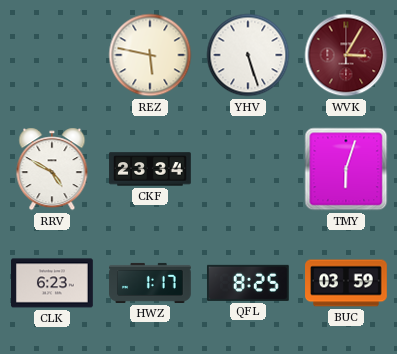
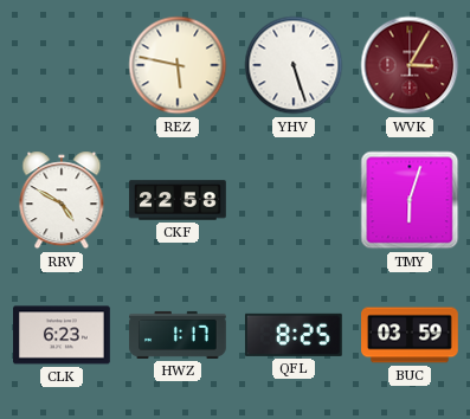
CKF: 23:34 -> 22:58
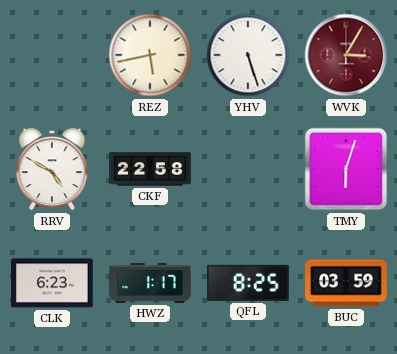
REZ: 5:47 -> 5:43
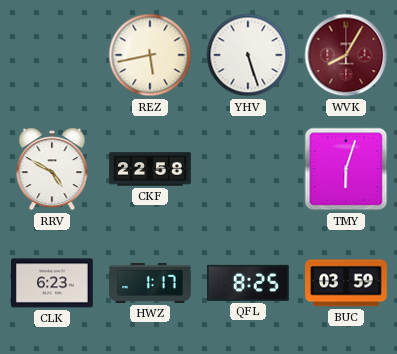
WVK: 3:05 -> 8:05
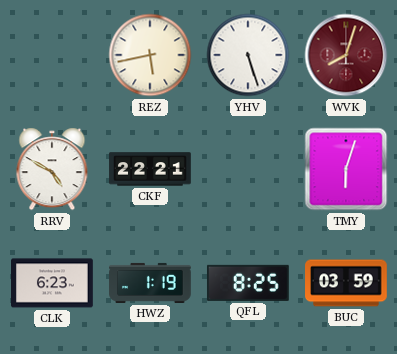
WVK: 8:05 -> 8:03
CKF: 22:58 -> 22:21
HWZ: 1:17 -> 1:19
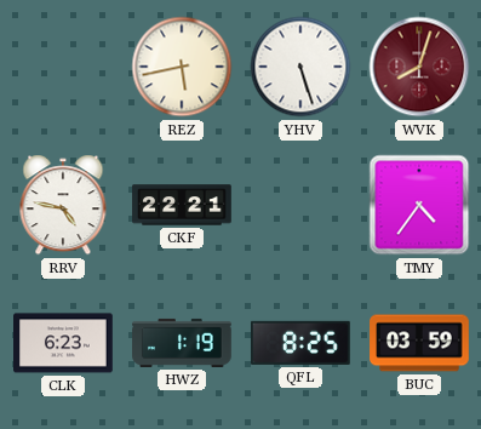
RRV: 4:50 -> 4:47
TMY: 6:03 -> 4:36
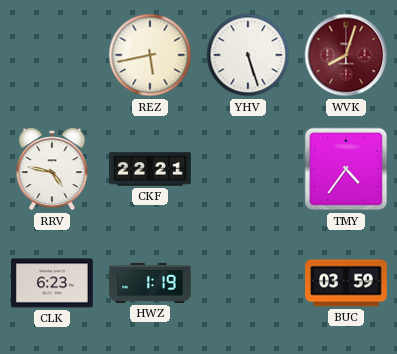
QFL: 8:25 -> none
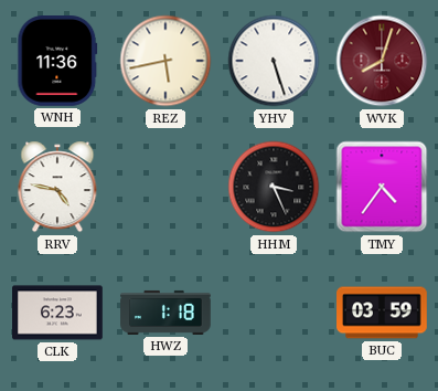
WNH: none -> 11:36
CKF: 22:21 -> none
HHM: none -> 3:26
HWZ: 1:19 -> 1:18
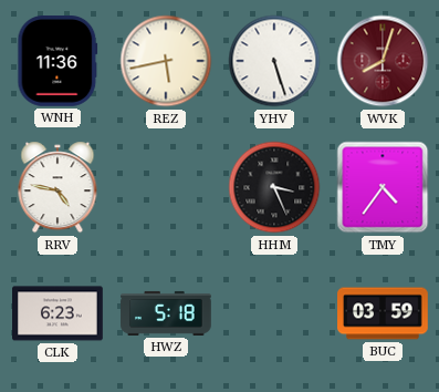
HWZ: 1:18 -> 5:18
